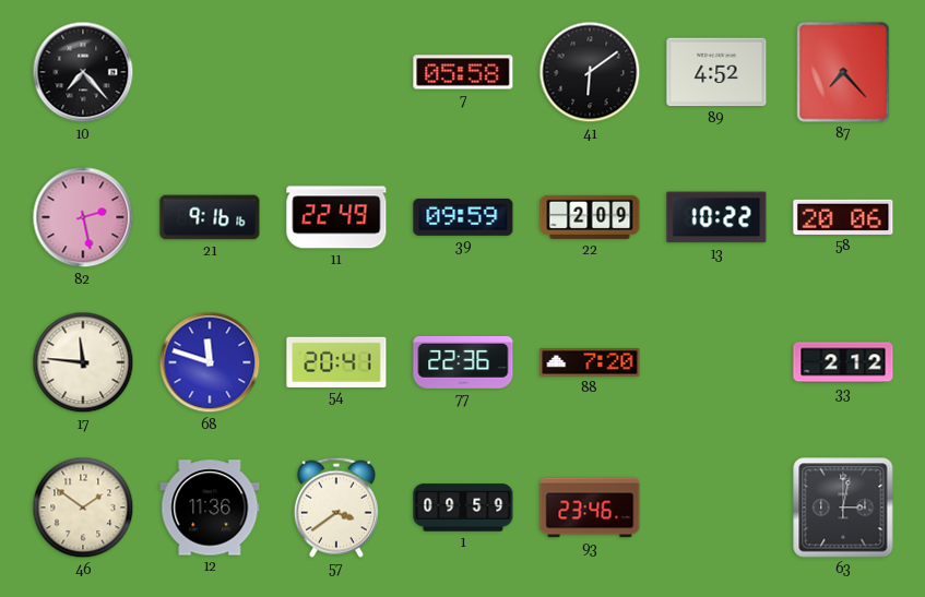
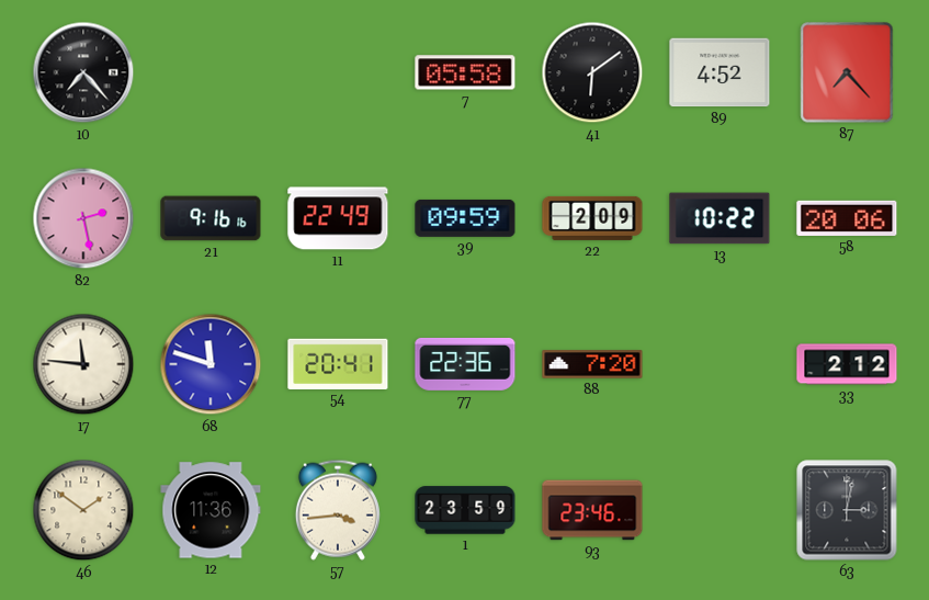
57: 3:39 -> 3:44
1: 09:59 -> 23:59
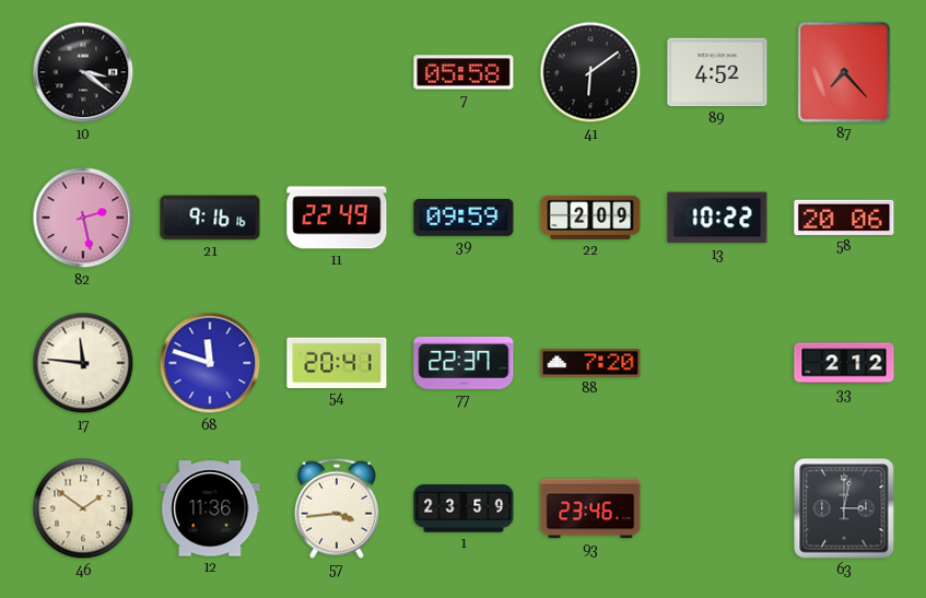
10: 7:23 -> 3:21
77: 22:36 -> 22:37
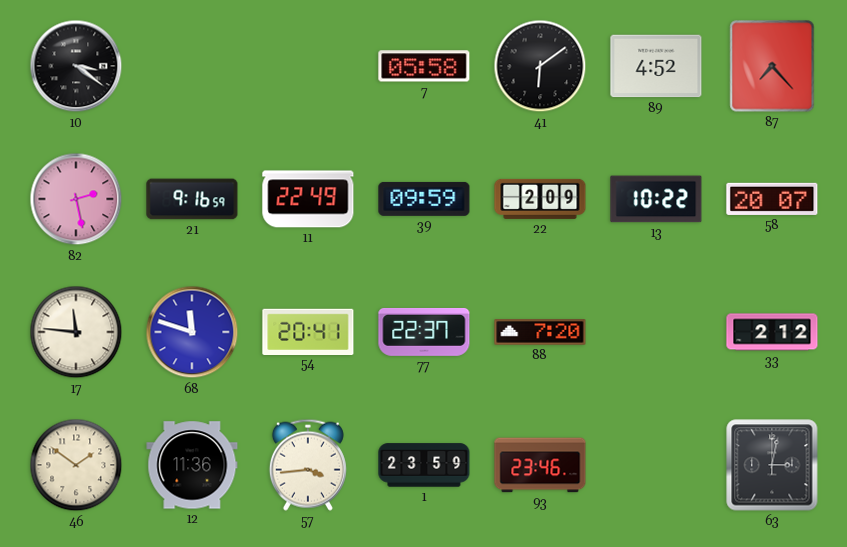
21: 9:16:16 -> 9:16:59
58: 20:06 -> 20:07
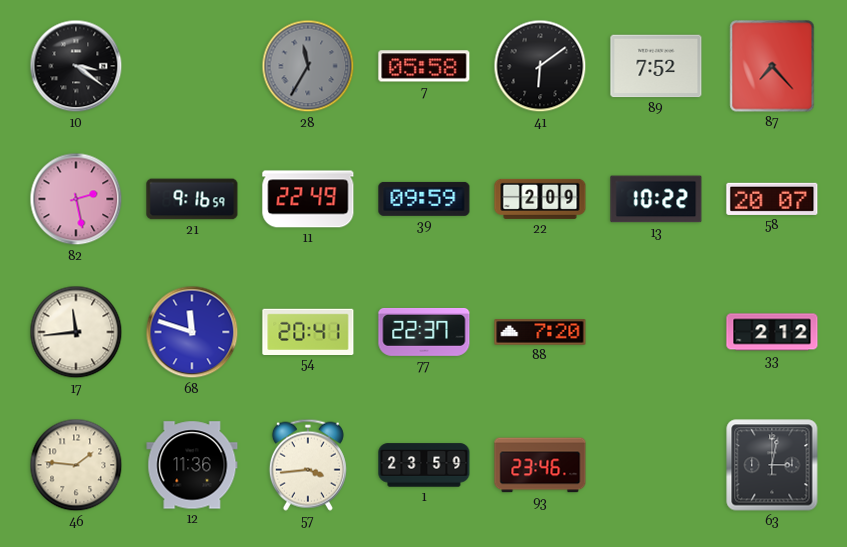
28: none -> 11:35
89: 4:52 -> 7:52
17: 11:46 -> 11:44
46: 1:51 -> 1:46
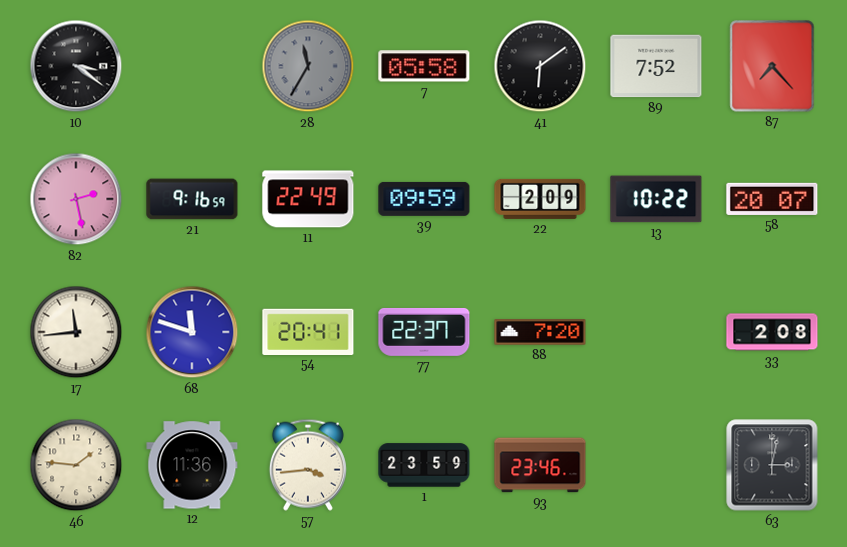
33: 2:12 -> 2:08
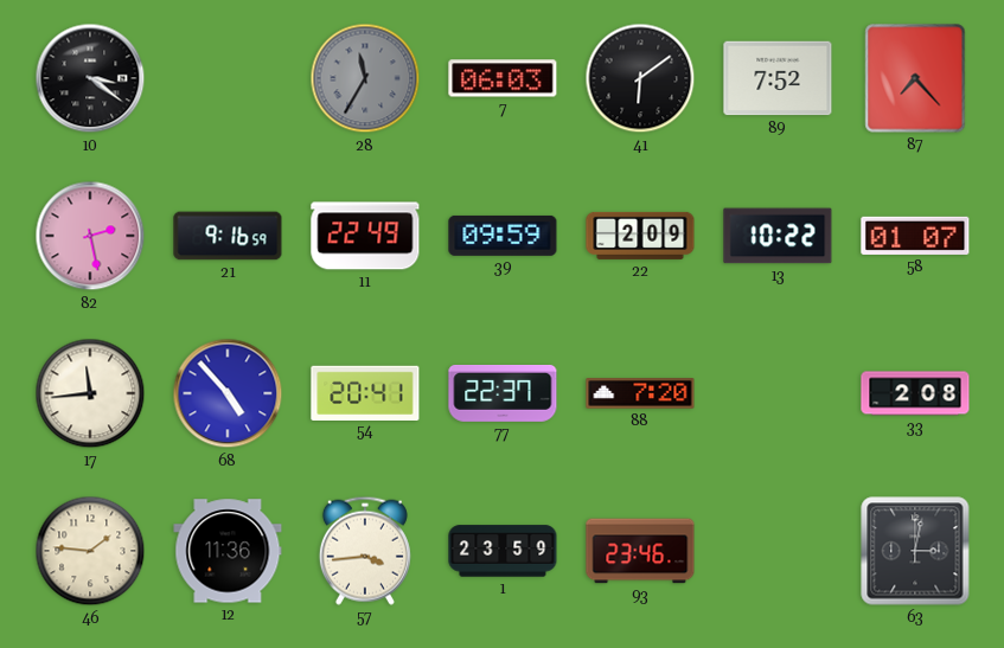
7: 05:58 -> 06:03
58: 20:07 -> 01:07
68: 11:48 -> 4:53
